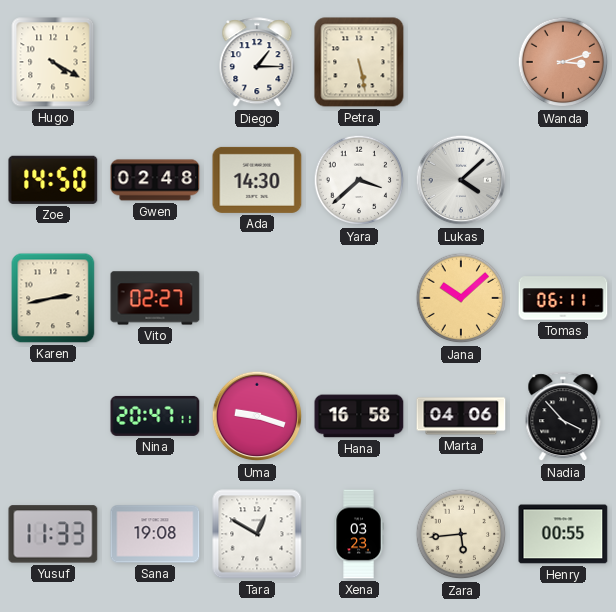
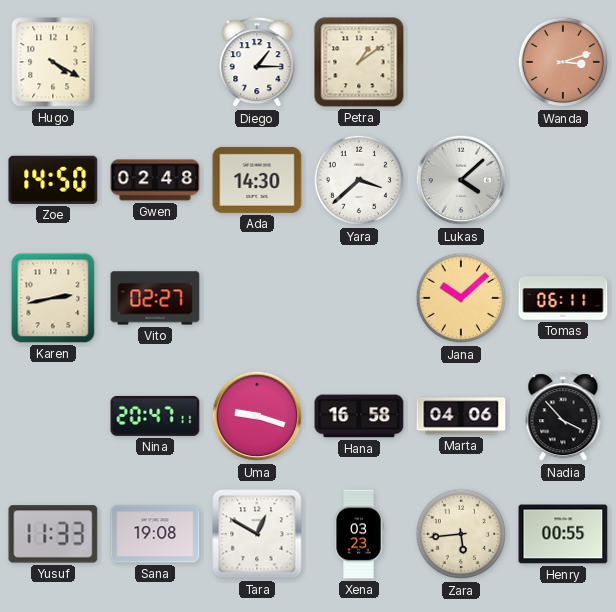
Petra: 5:28 -> 1:09
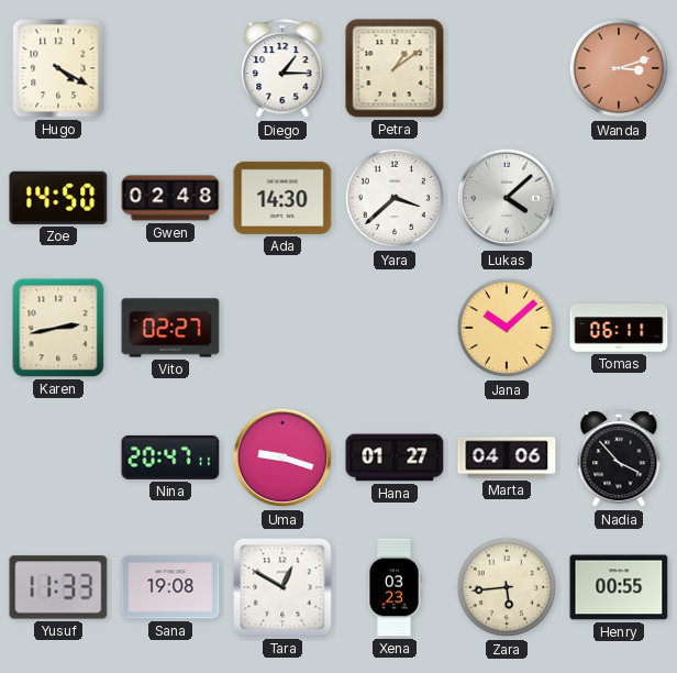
Hana: 16:58 -> 01:27
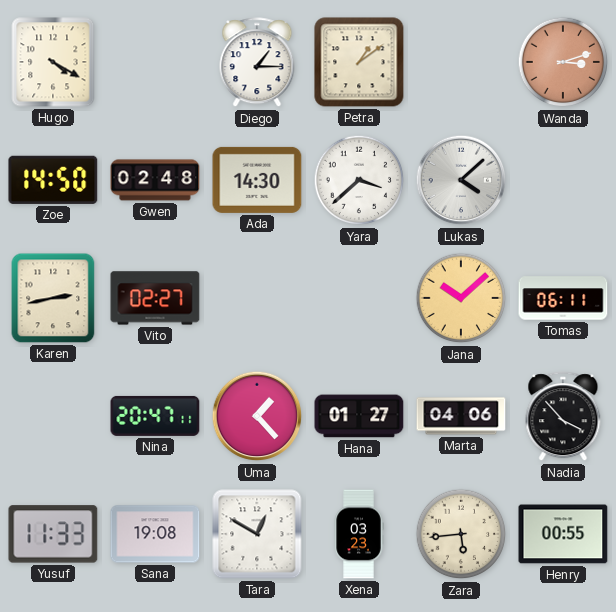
Uma: 9:18 -> 1:23
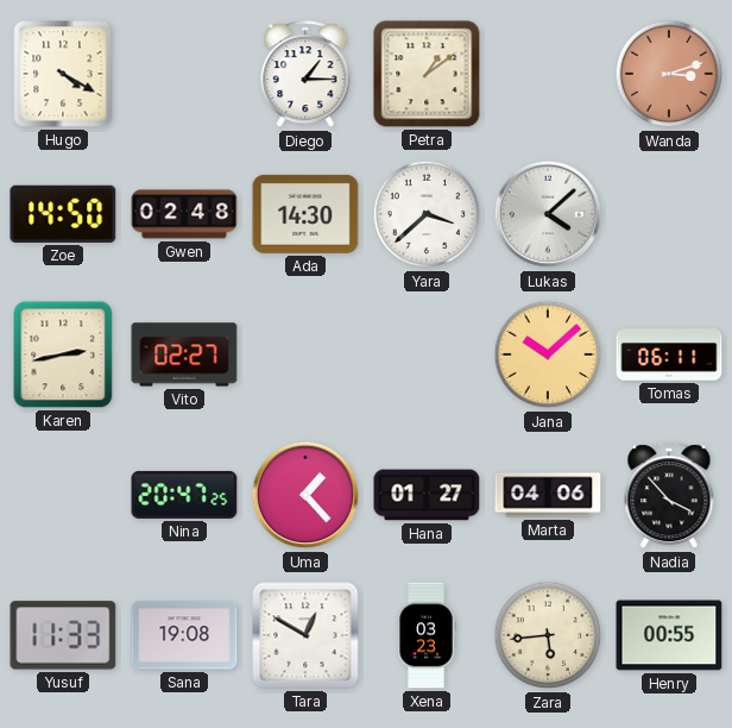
Nina: 20:47:11 -> 20:47:25
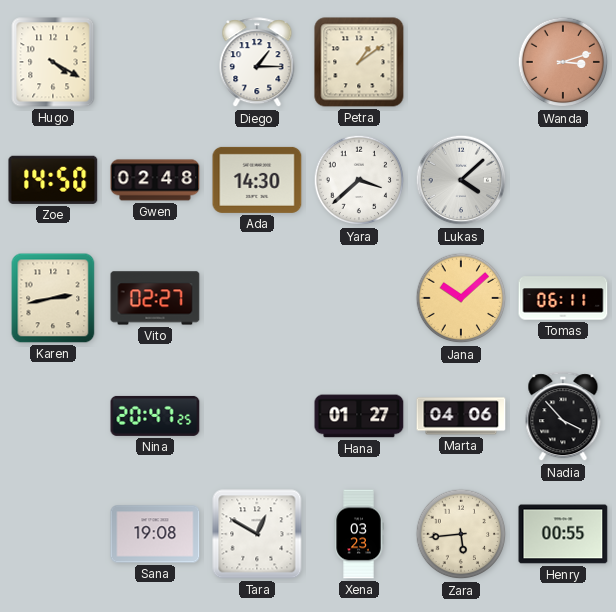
Uma: 1:23 -> none
Yusuf: 11:33 -> none
